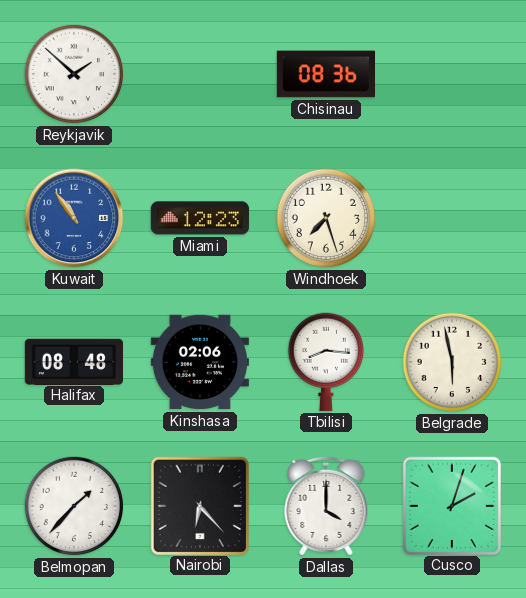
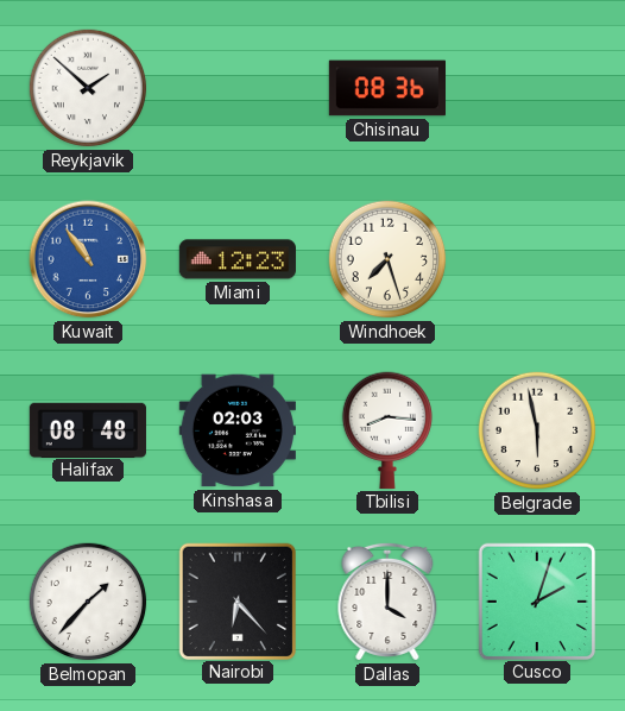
Kinshasa: 02:06 -> 02:03
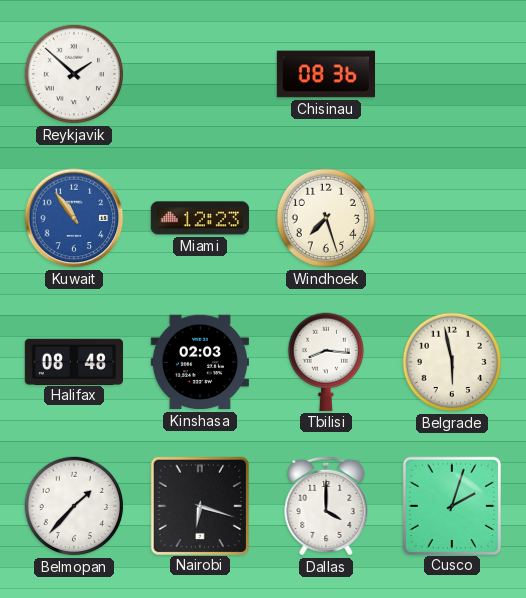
Nairobi: 6:23 -> 6:18
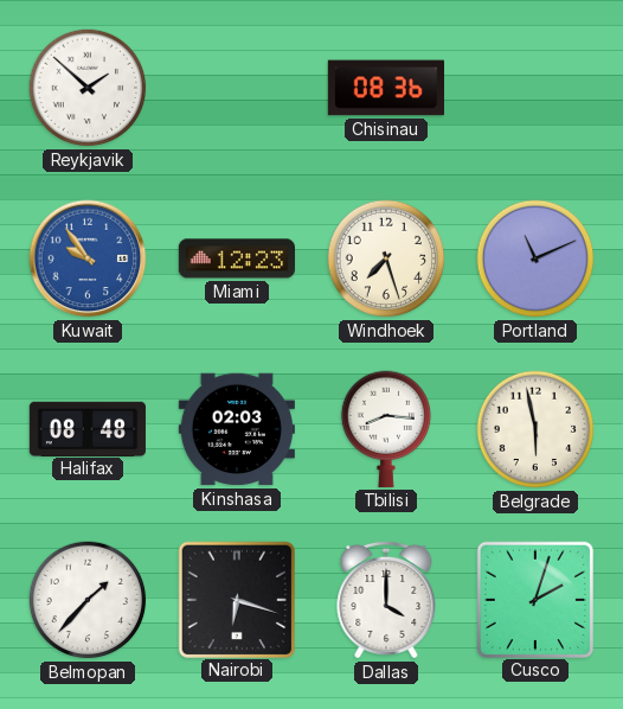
Kuwait: 10:54 -> 9:54
Portland: none -> 11:11
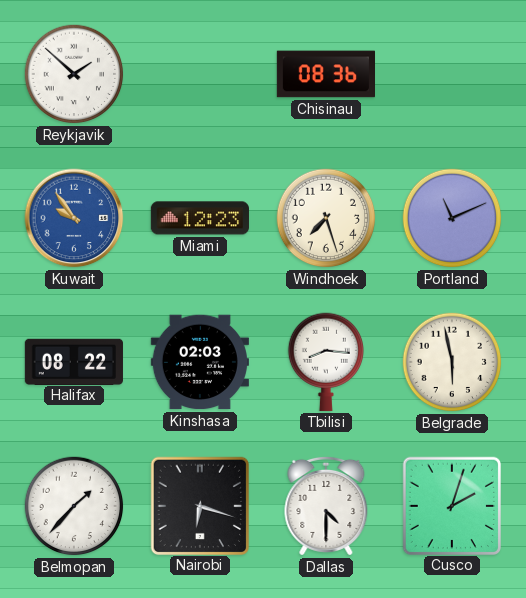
Halifax: 08:48 -> 08:22
Dallas: 4:00 -> 4:30
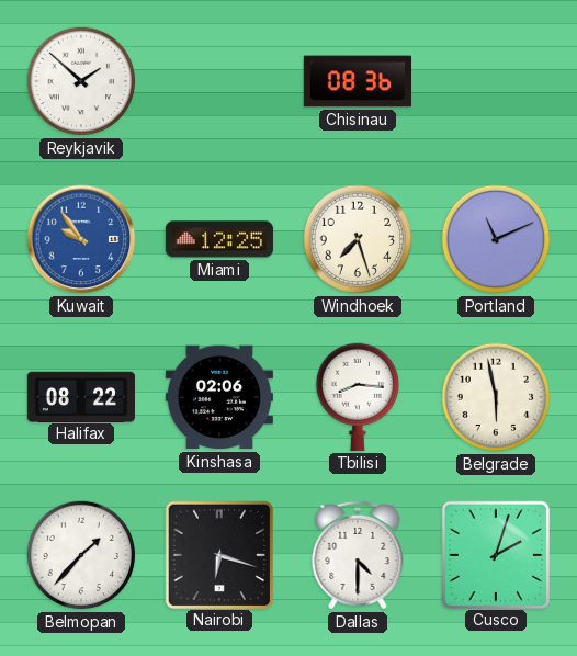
Miami: 12:23 -> 12:25
Kinshasa: 02:03 -> 02:06
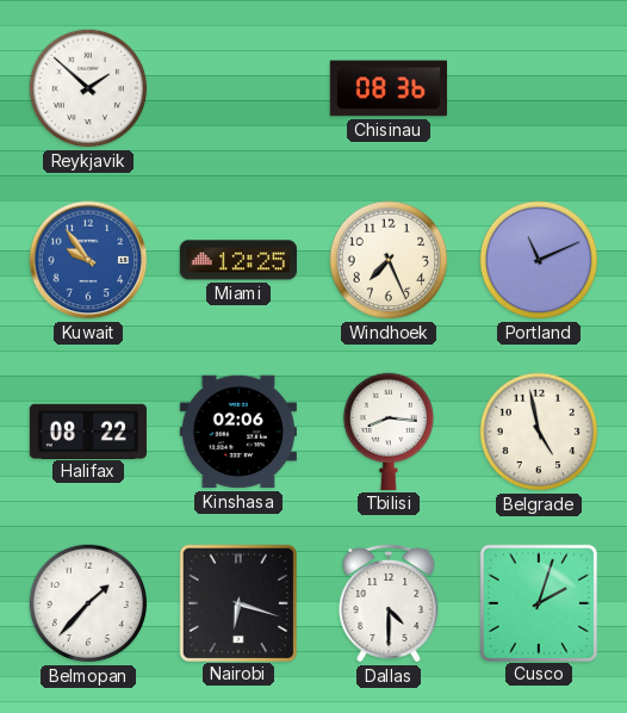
Windhoek: 7:27 -> 7:26
Belgrade: 5:58 -> 4:58
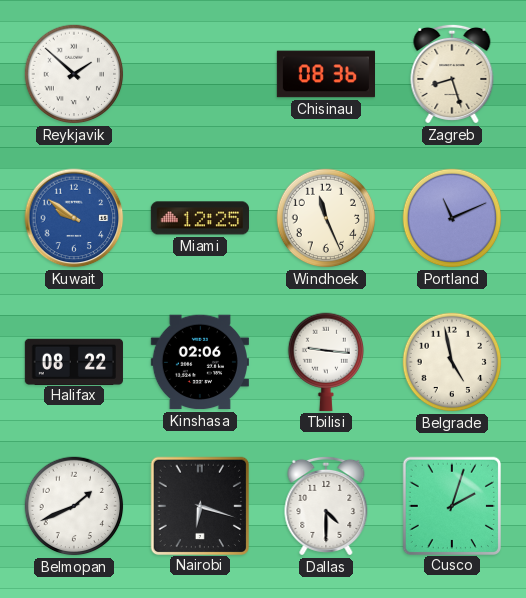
Zagreb: none -> 8:27
Kuwait: 9:54 -> 9:51
Windhoek: 7:26 -> 11:26
Tbilisi: 8:16 -> 9:16
Belmopan: 1:37 -> 1:41
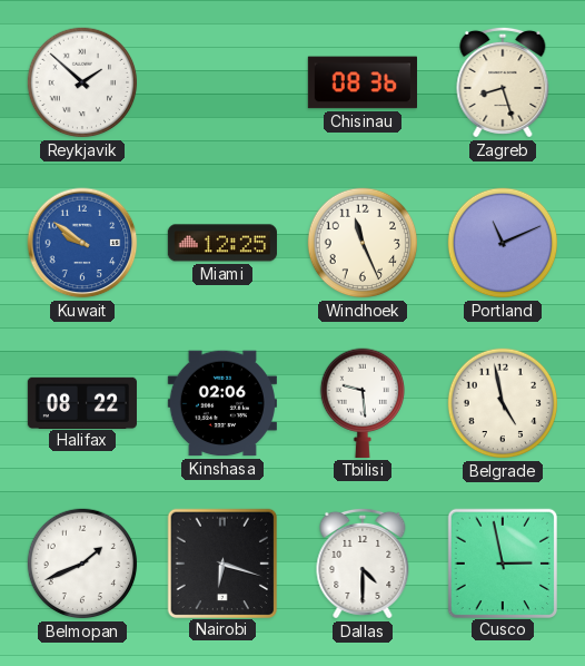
Tbilisi: 9:16 -> 9:29
Cusco: 2:03 -> 2:58
